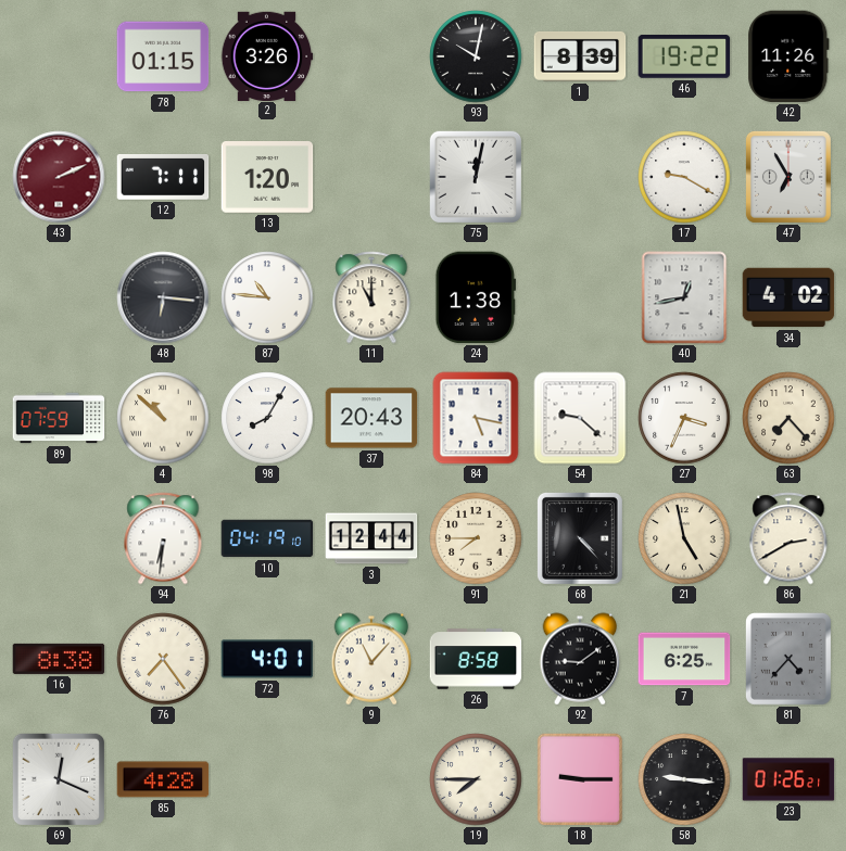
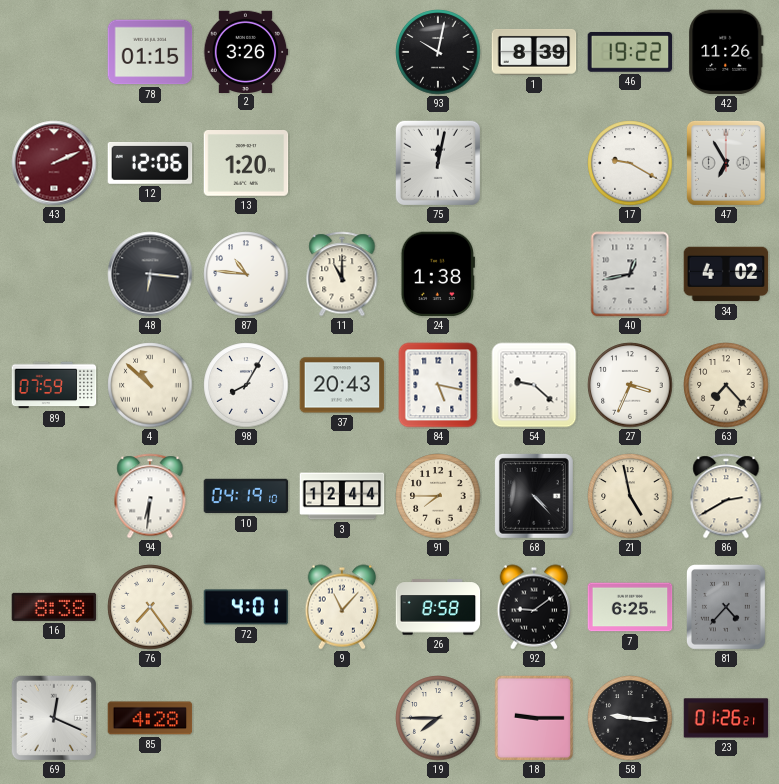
12: 7:11 -> 12:06
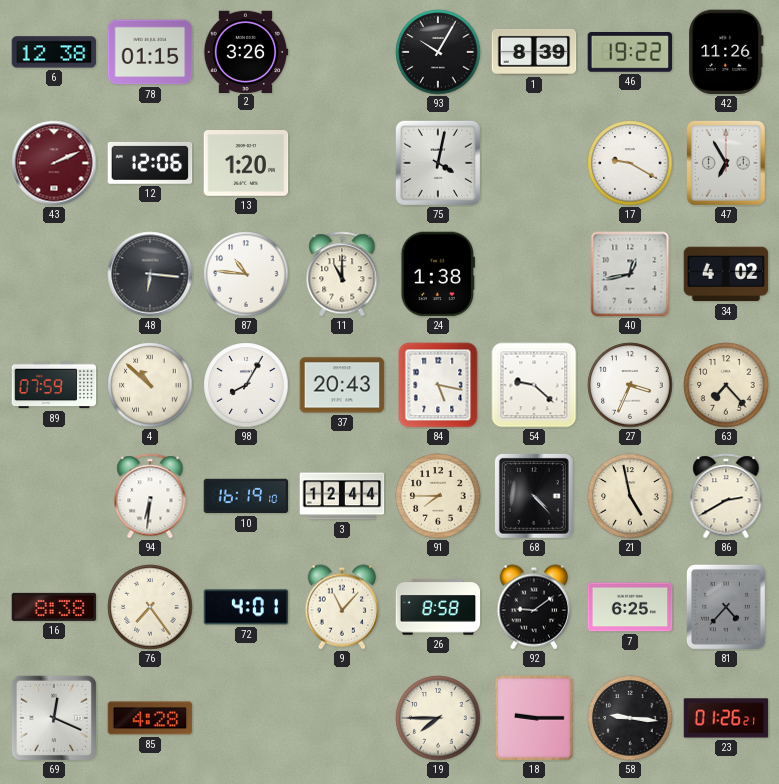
6: none -> 12:38
93: 10:02 -> 10:05
75: 12:02 -> 4:02
10: 04:19 -> 16:19
